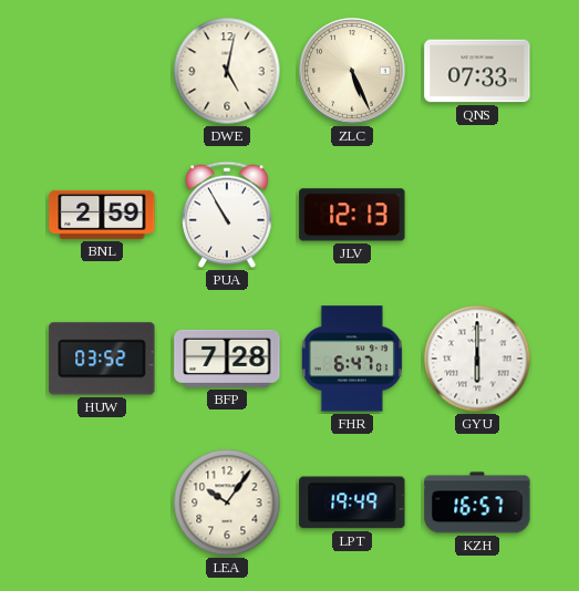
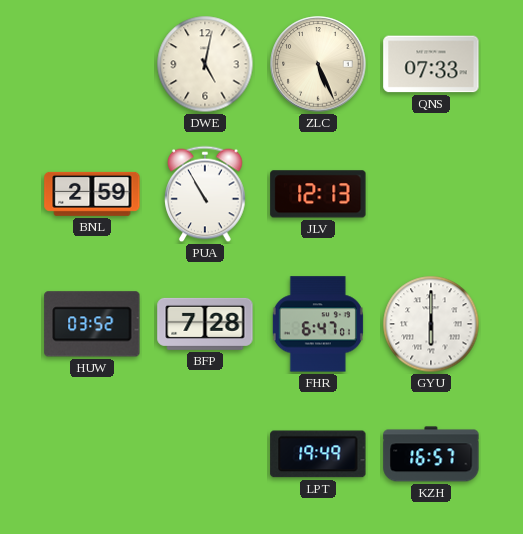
LEA: 10:06 -> none
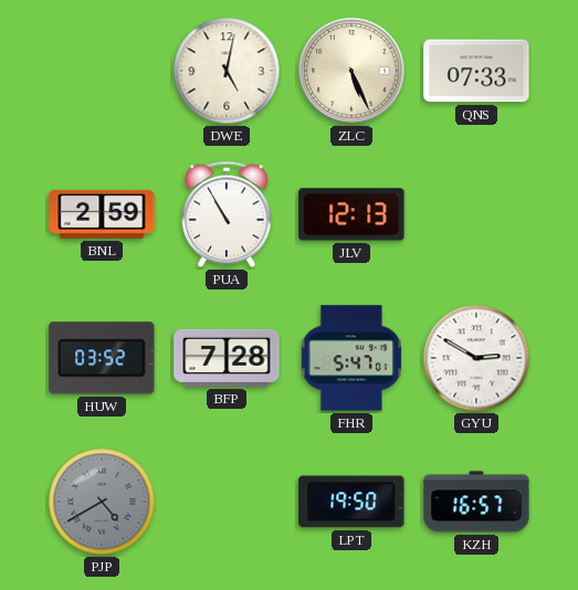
FHR: 6:47 -> 5:47
GYU: 6:00 -> 2:50
PJP: none -> 4:40
LPT: 19:49 -> 19:50
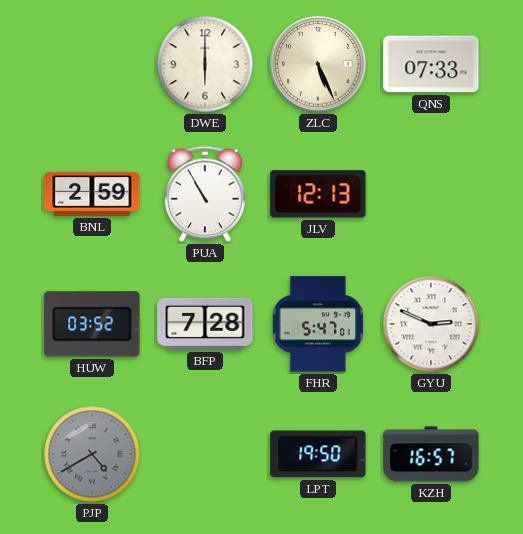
DWE: 5:02 -> 6:00
GYU: 2:50 -> 2:49
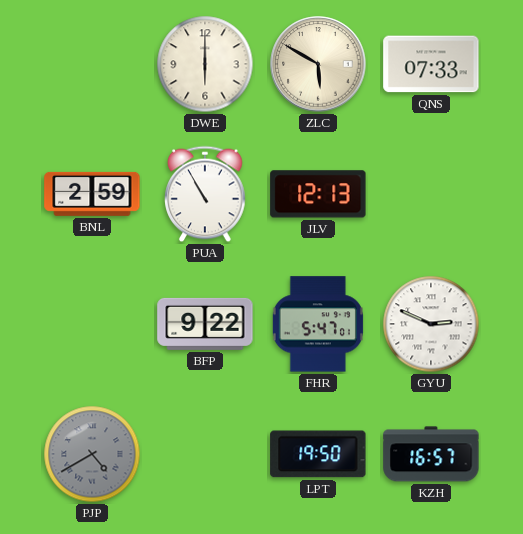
ZLC: 5:26 -> 5:50
HUW: 03:52 -> none
BFP: 7:28 -> 9:22
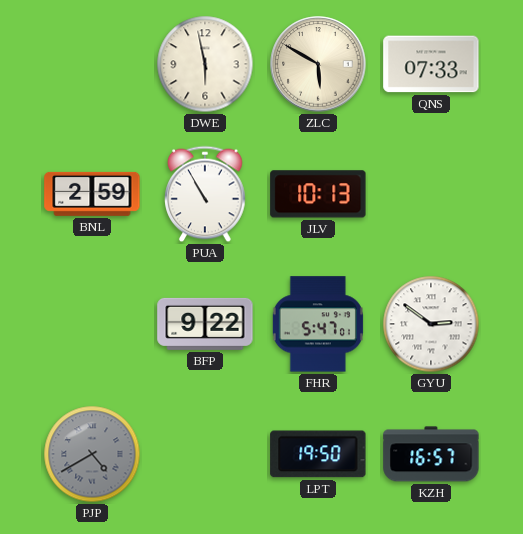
DWE: 6:00 -> 5:58
JLV: 12:13 -> 10:13
GYU: 2:49 -> 2:51
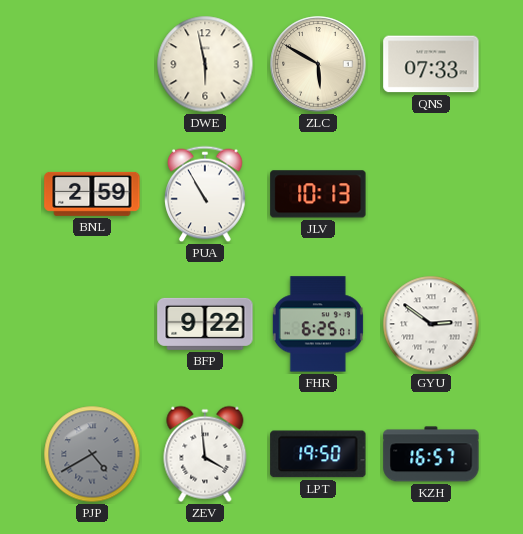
FHR: 5:47 -> 6:25
ZEV: none -> 3:59
